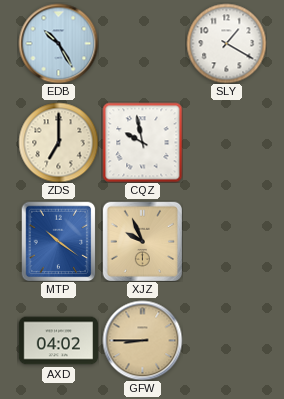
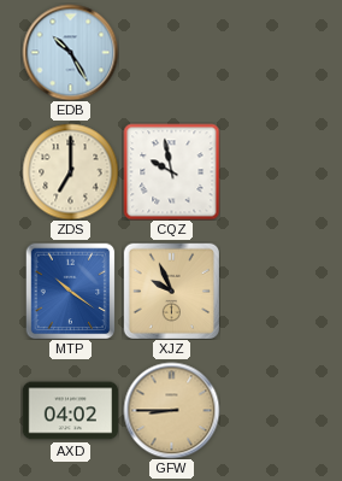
SLY: 1:20 -> none
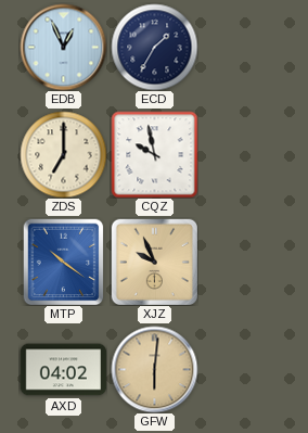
EDB: 10:25 -> 12:56
ECD: none -> 1:35
GFW: 8:45 -> 6:01
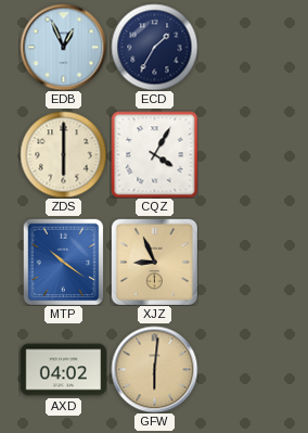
ZDS: 7:00 -> 6:00
CQZ: 9:58 -> 4:05
XJZ: 9:56 -> 8:56
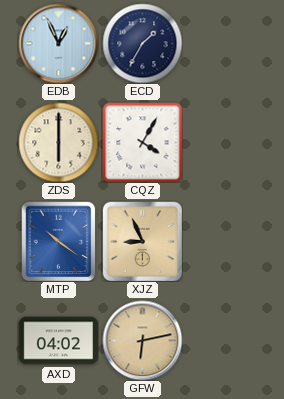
GFW: 6:01 -> 6:13
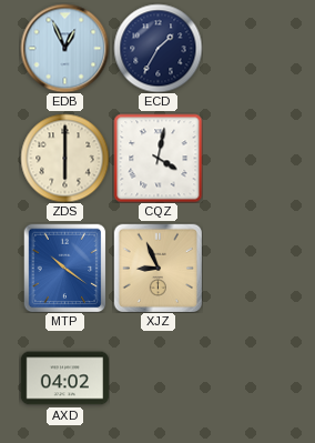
CQZ: 4:05 -> 4:02
GFW: 6:13 -> none
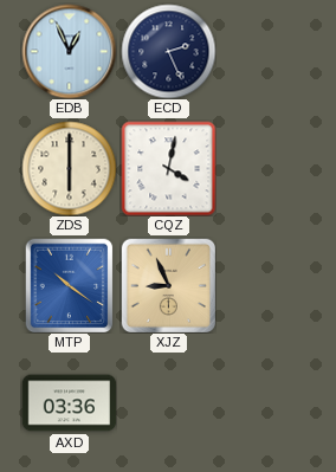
ECD: 1:35 -> 2:26
AXD: 04:02 -> 03:36
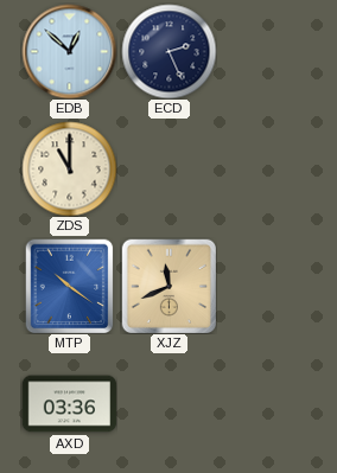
EDB: 12:56 -> 12:52
ZDS: 6:00 -> 11:00
CQZ: 4:02 -> none
XJZ: 8:56 -> 11:41
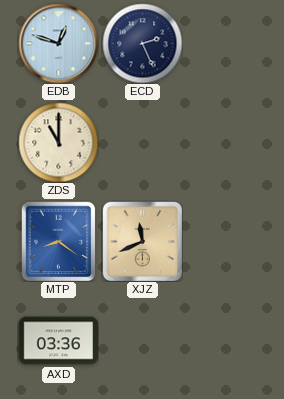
EDB: 12:52 -> 12:48
MTP: 10:21 -> 8:21
